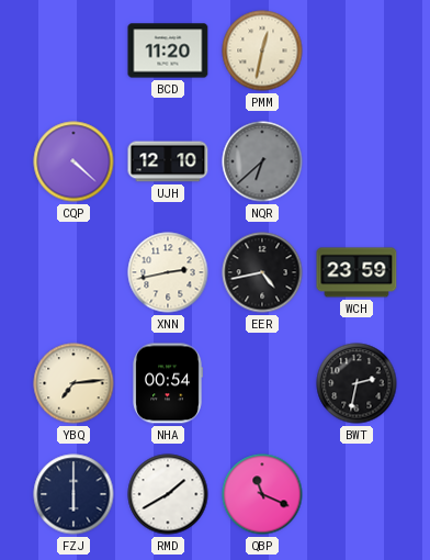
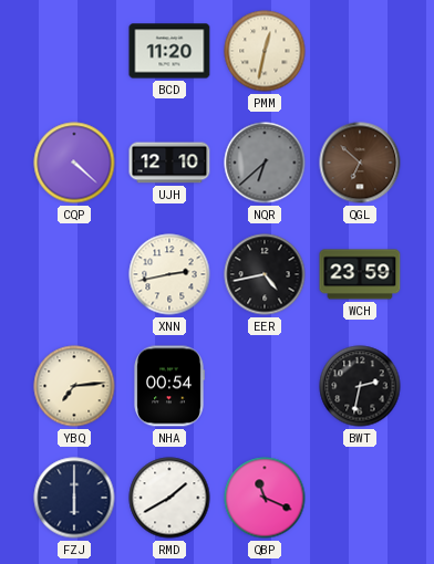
QGL: none -> 6:52
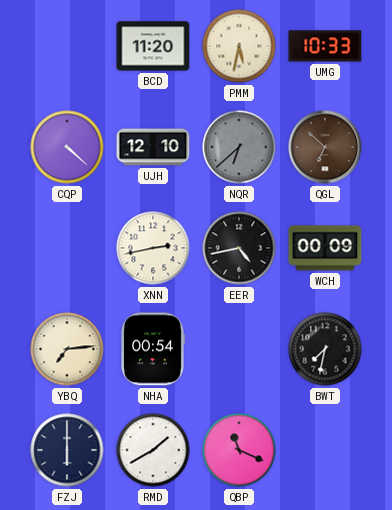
PMM: 12:32 -> 5:32
UMG: none -> 10:33
WCH: 23:59 -> 00:09
BWT: 2:32 -> 7:32
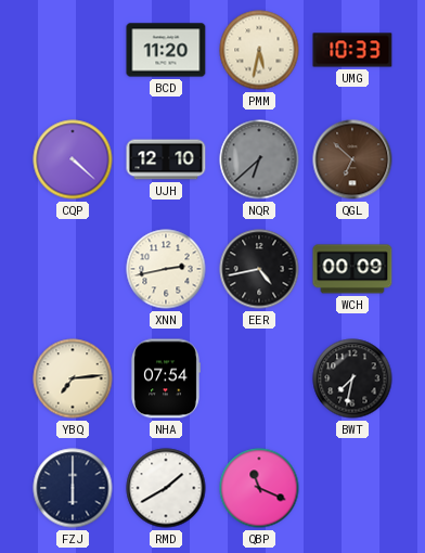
NHA: 00:54 -> 07:54
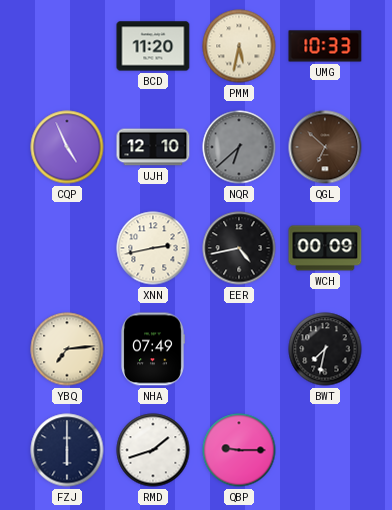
CQP: 4:22 -> 4:56
NHA: 07:54 -> 07:49
RMD: 1:40 -> 1:42
QBP: 11:19 -> 9:15
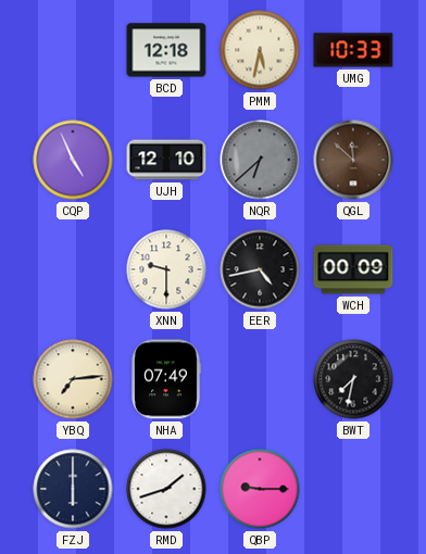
BCD: 11:20 -> 12:18
QGL: 6:52 -> 11:52
XNN: 2:43 -> 9:30
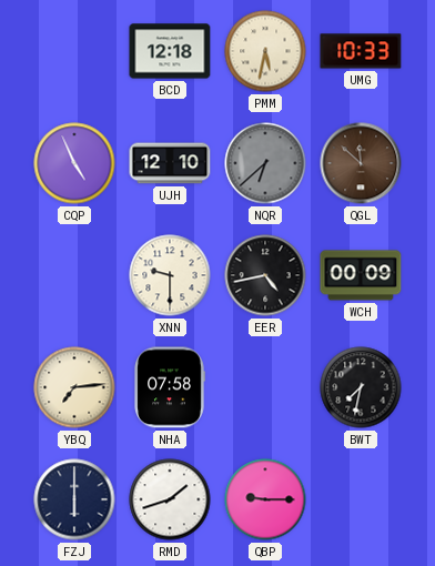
NHA: 07:49 -> 07:58
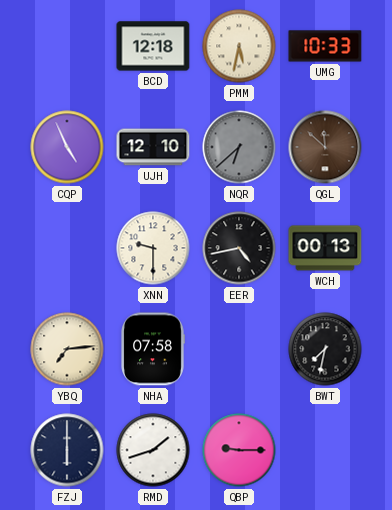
WCH: 00:09 -> 00:13
